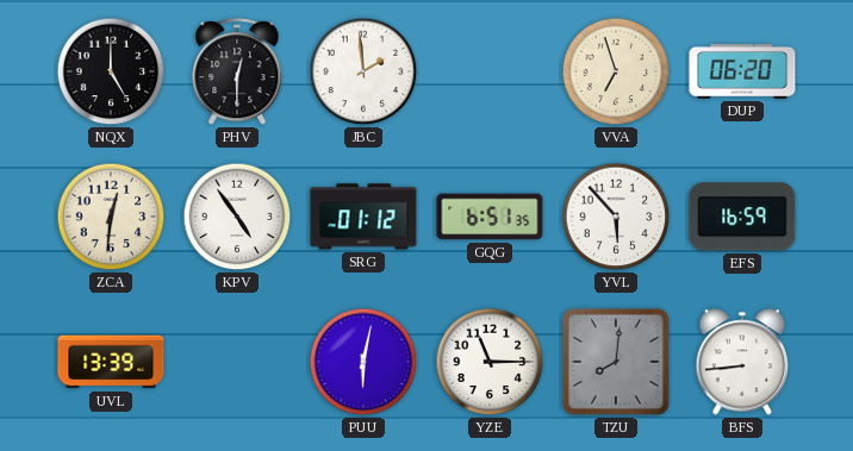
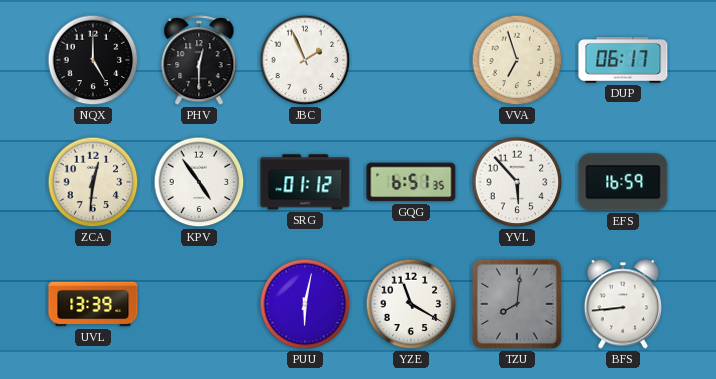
JBC: 1:59 -> 1:56
DUP: 06:20 -> 06:17
YZE: 11:15 -> 11:20
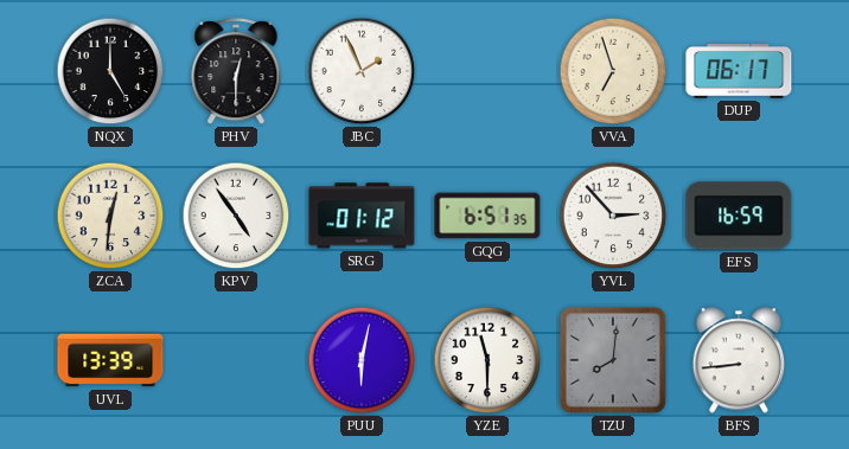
YVL: 5:53 -> 2:53
YZE: 11:20 -> 11:30
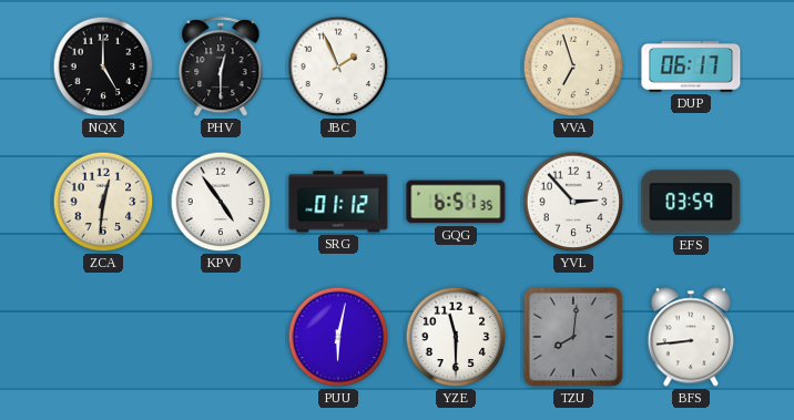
EFS: 16:59 -> 03:59
UVL: 13:39 -> none
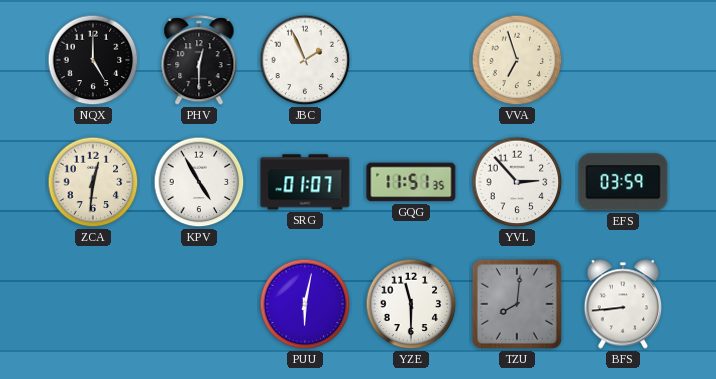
DUP: 06:17 -> none
KPV: 4:54 -> 4:55
SRG: 01:12 -> 01:07
GQG: 6:51 -> 11:51
